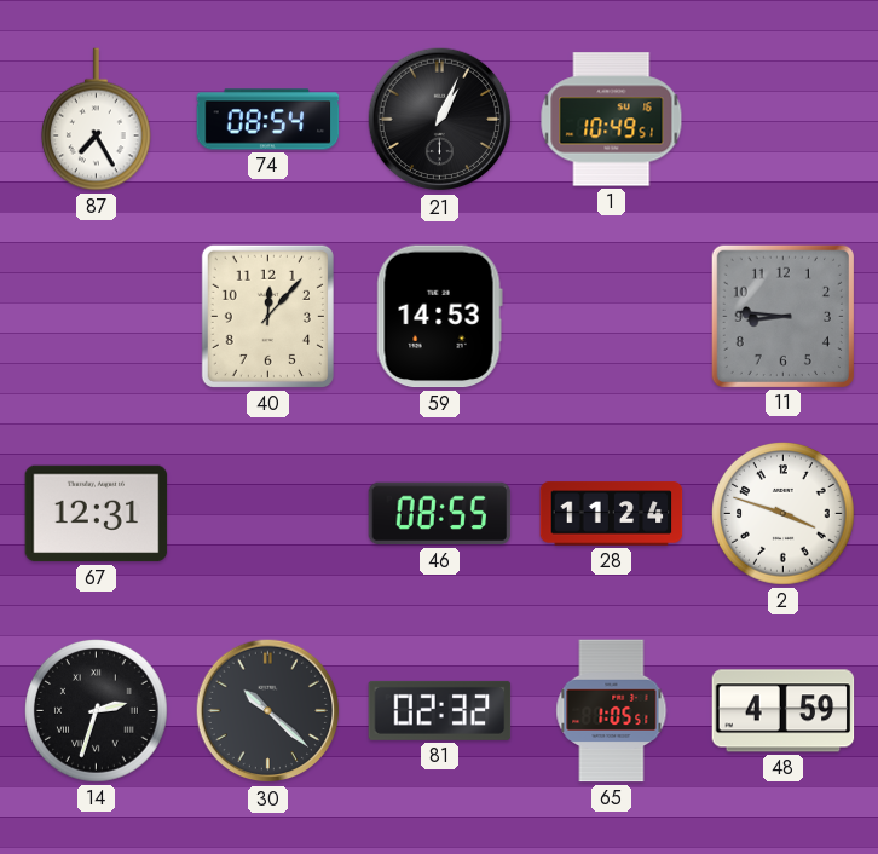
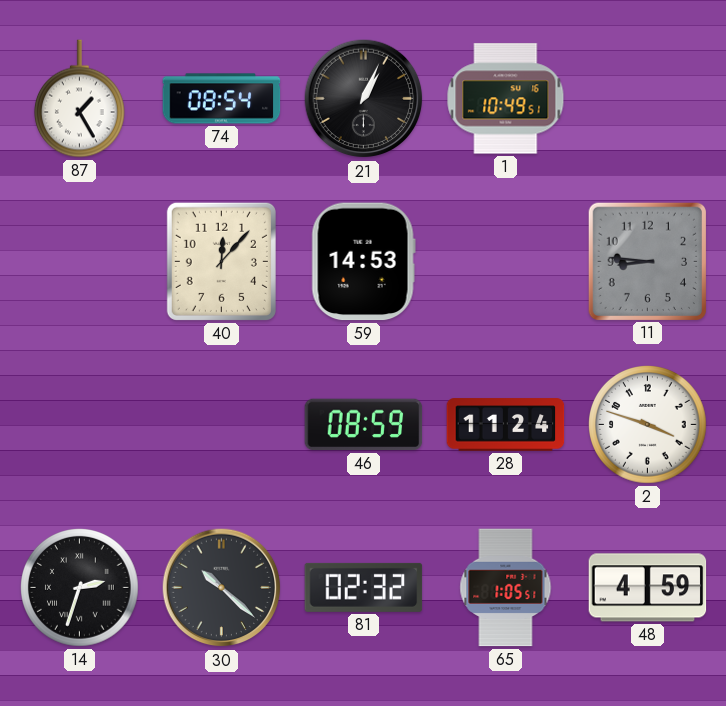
87: 7:25 -> 1:25
67: 12:31 -> none
46: 08:55 -> 08:59
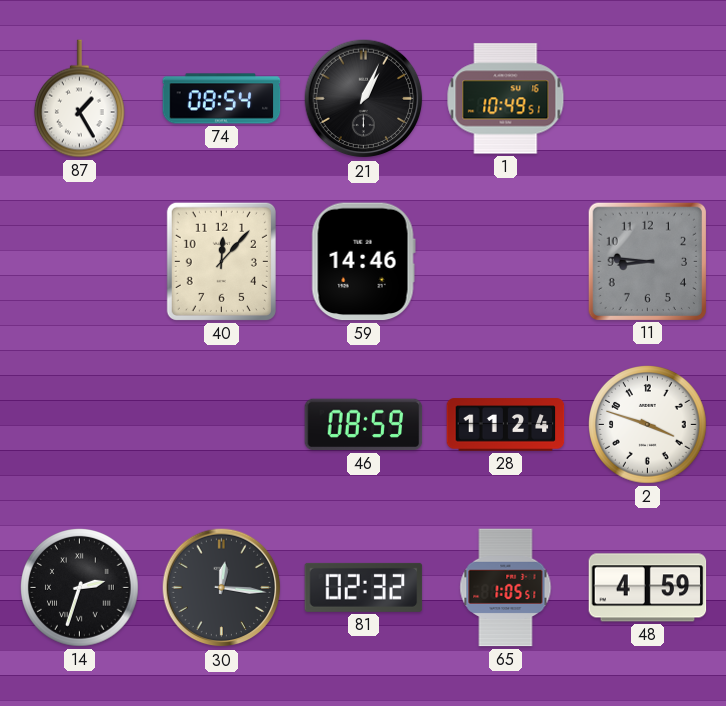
59: 14:53 -> 14:46
30: 10:22 -> 12:16
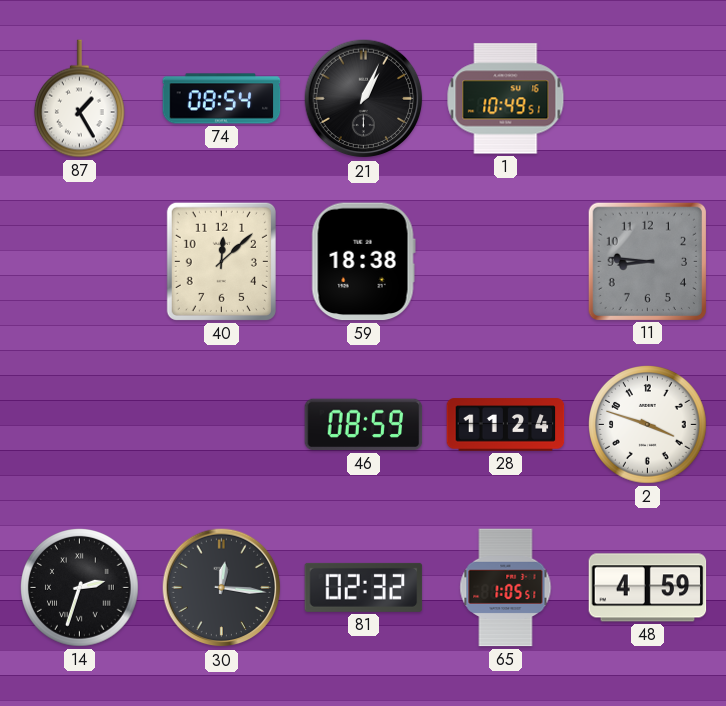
40: 12:07 -> 12:08
59: 14:46 -> 18:38
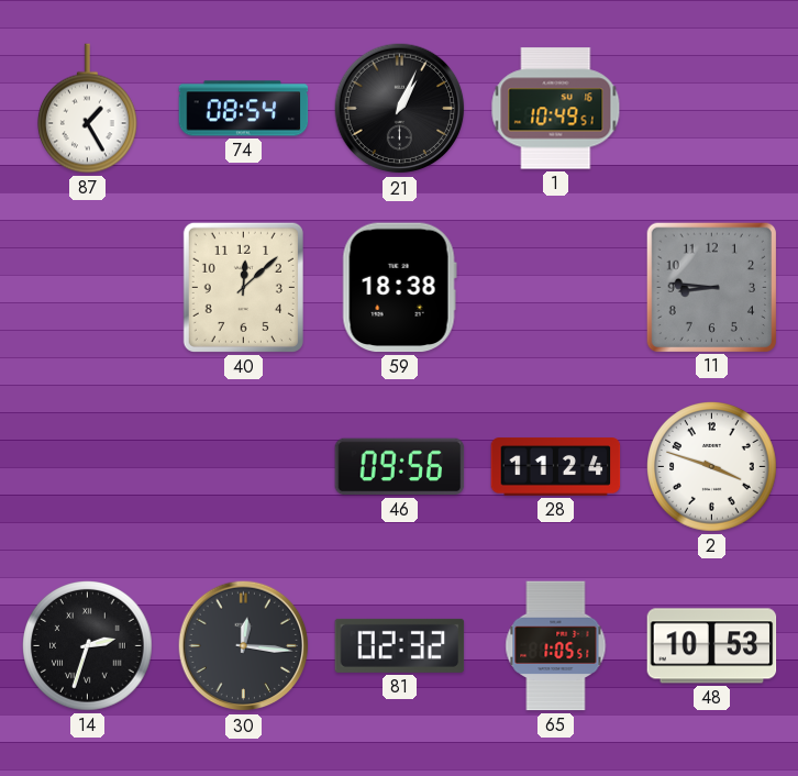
46: 08:59 -> 09:56
48: 4:59 -> 10:53
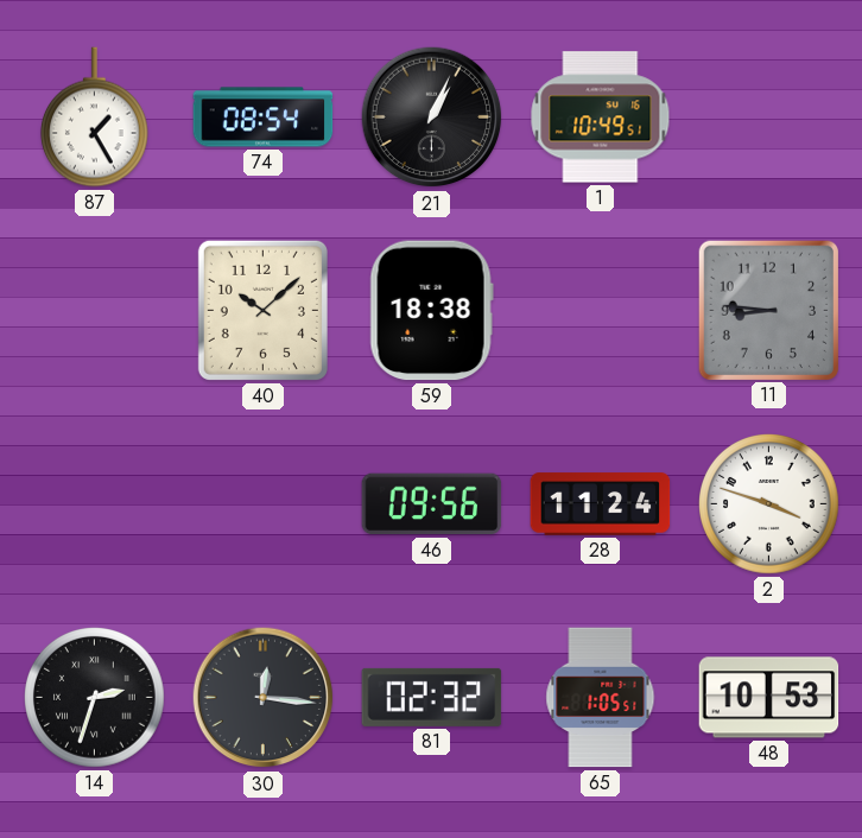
40: 12:08 -> 10:08
